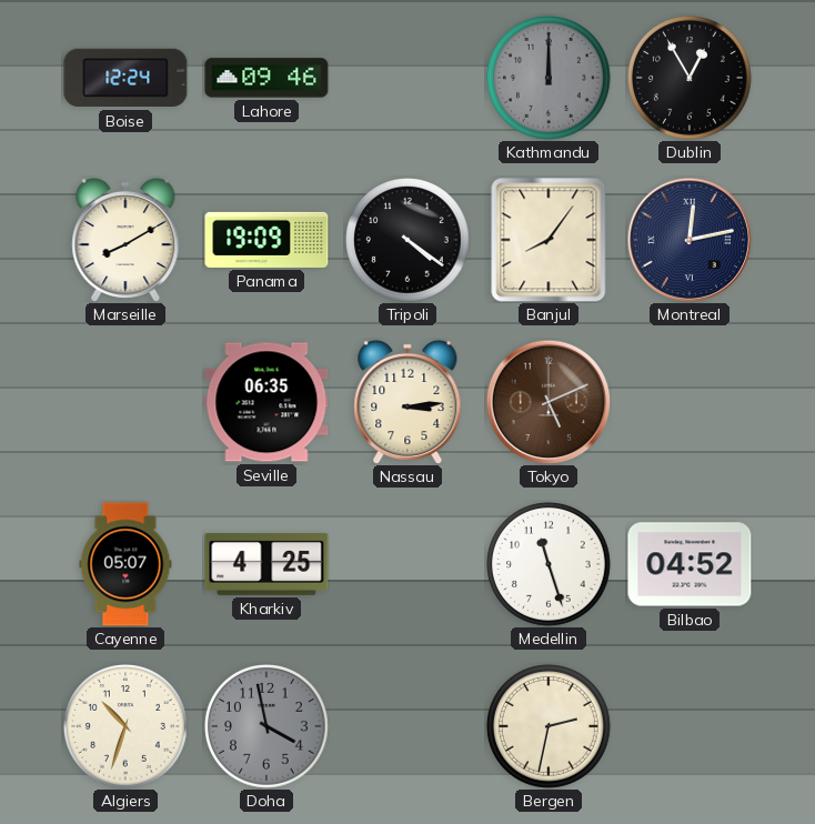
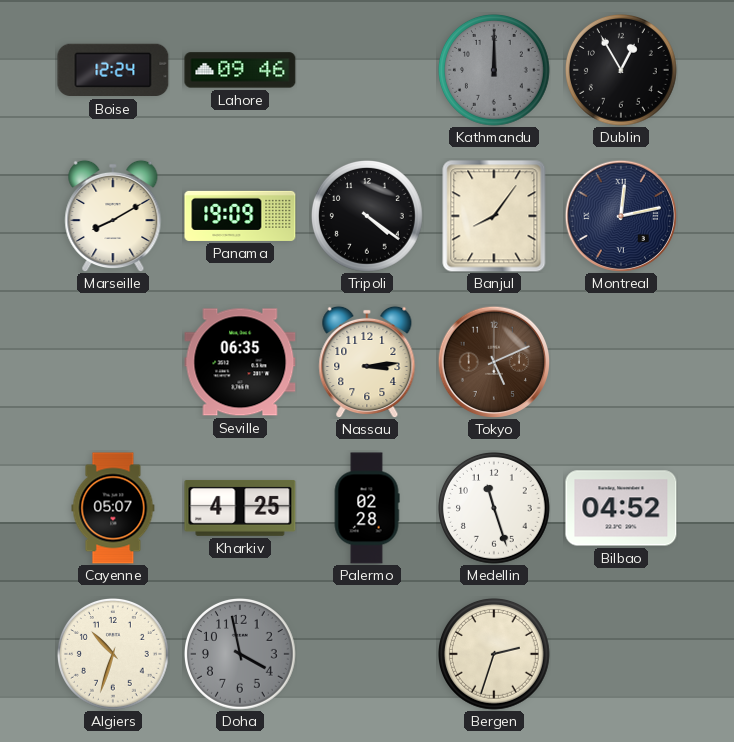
Palermo: none -> 02:28
Bergen: 2:32 -> 2:33
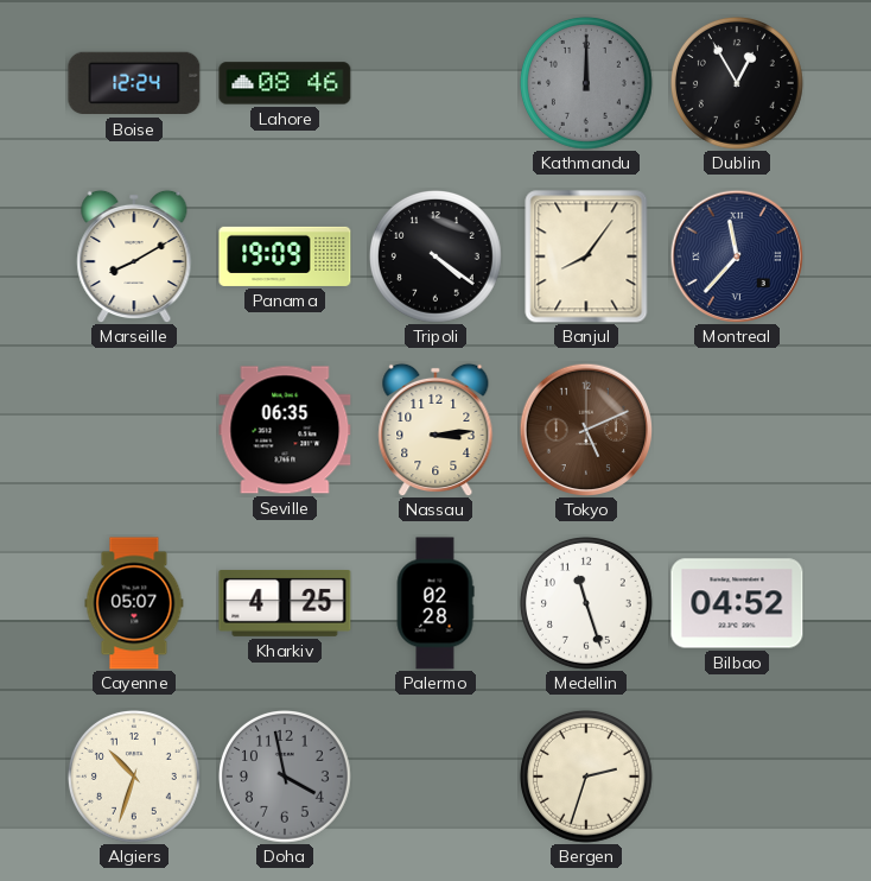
Lahore: 09:46 -> 08:46
Montreal: 12:13 -> 11:37
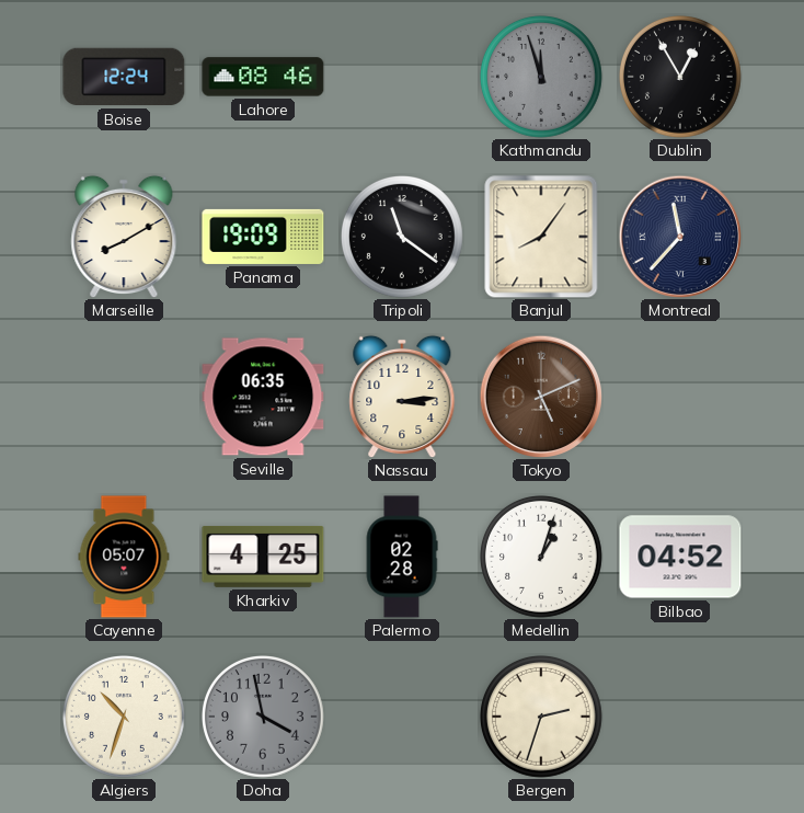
Kathmandu: 12:00 -> 11:57
Tripoli: 4:21 -> 11:21
Medellin: 11:27 -> 1:03
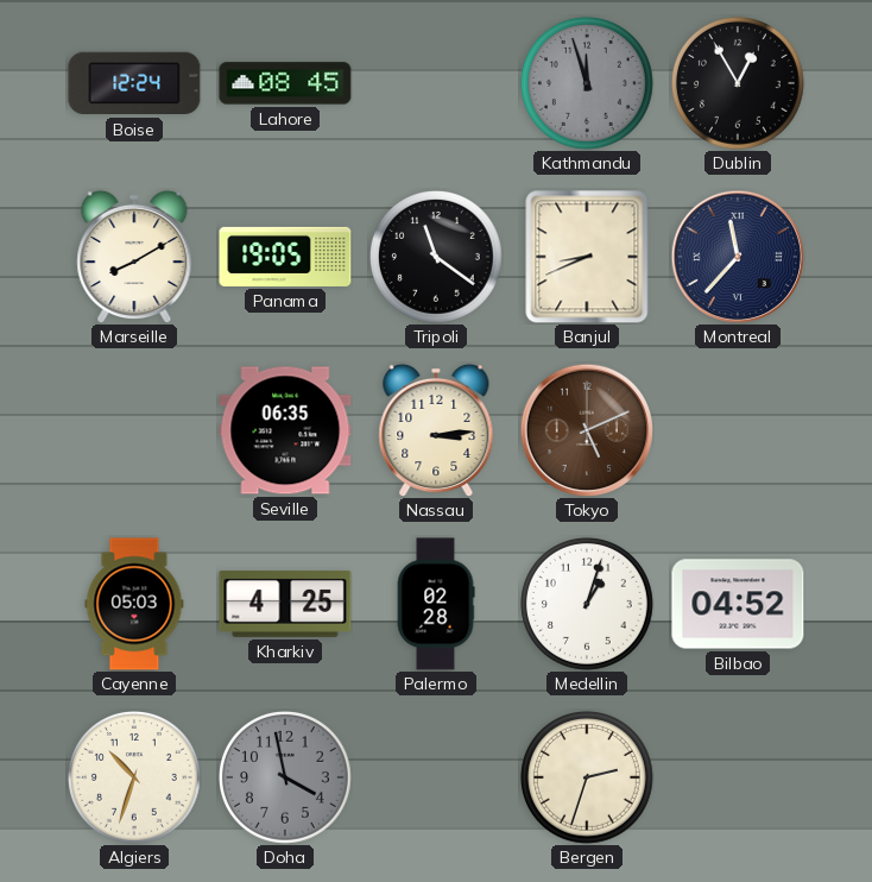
Lahore: 08:46 -> 08:45
Panama: 19:09 -> 19:05
Banjul: 8:06 -> 8:41
Cayenne: 05:07 -> 05:03
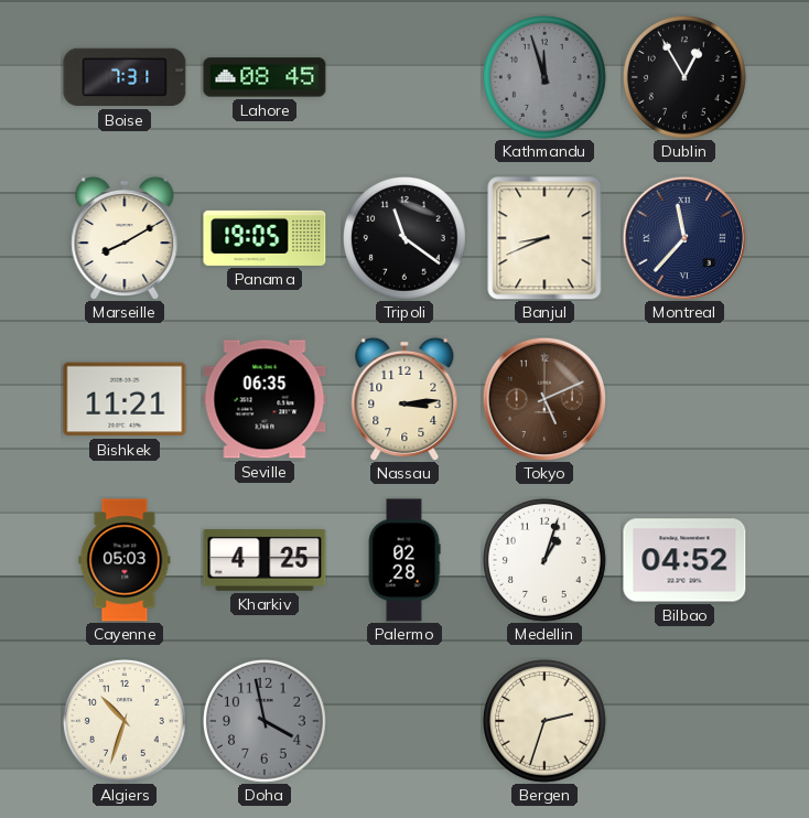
Boise: 12:24 -> 7:31
Bishkek: none -> 11:21
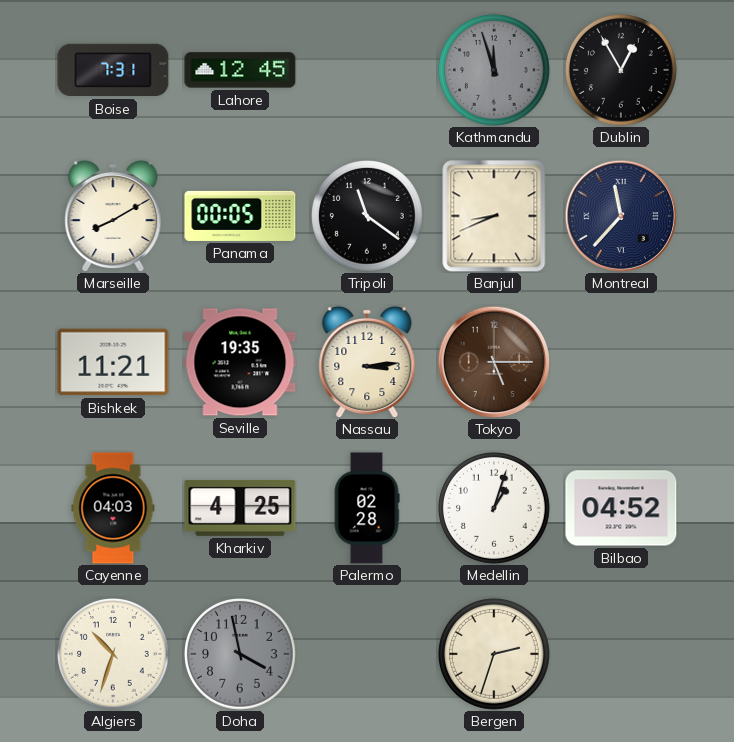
Lahore: 08:45 -> 12:45
Panama: 19:05 -> 00:05
Seville: 06:35 -> 19:35
Tokyo: 5:11 -> 5:15
Cayenne: 05:03 -> 04:03
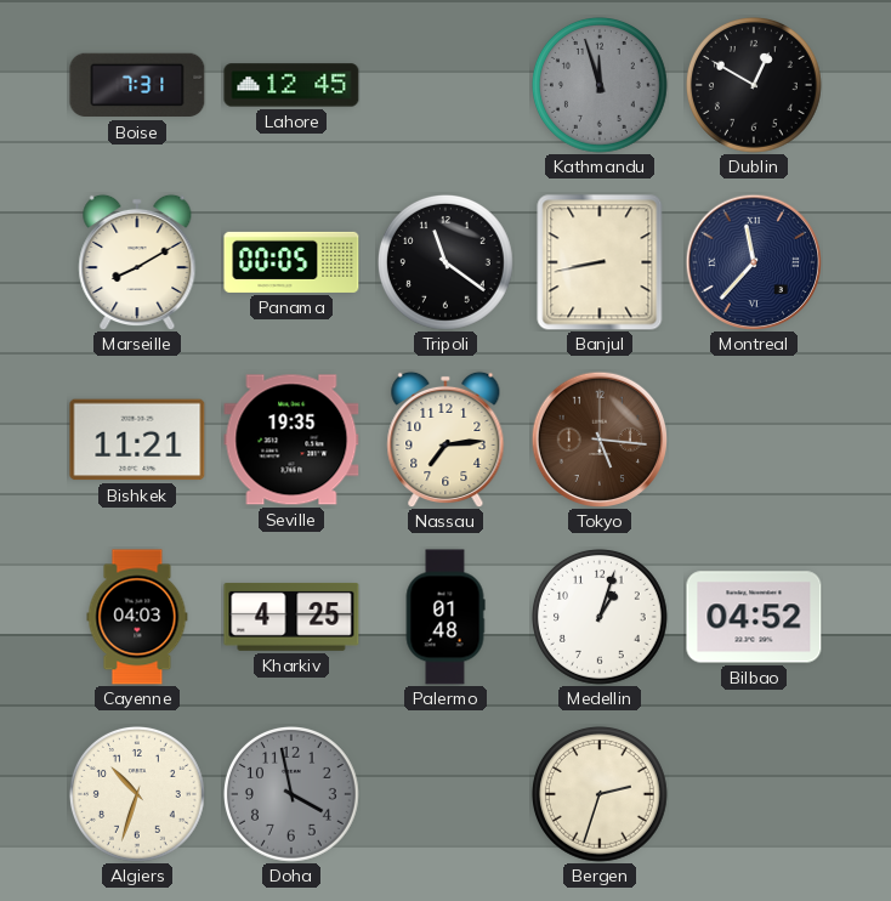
Dublin: 12:55 -> 12:50
Banjul: 8:41 -> 8:43
Nassau: 3:14 -> 7:14
Tokyo: 5:15 -> 5:16
Palermo: 02:28 -> 01:48
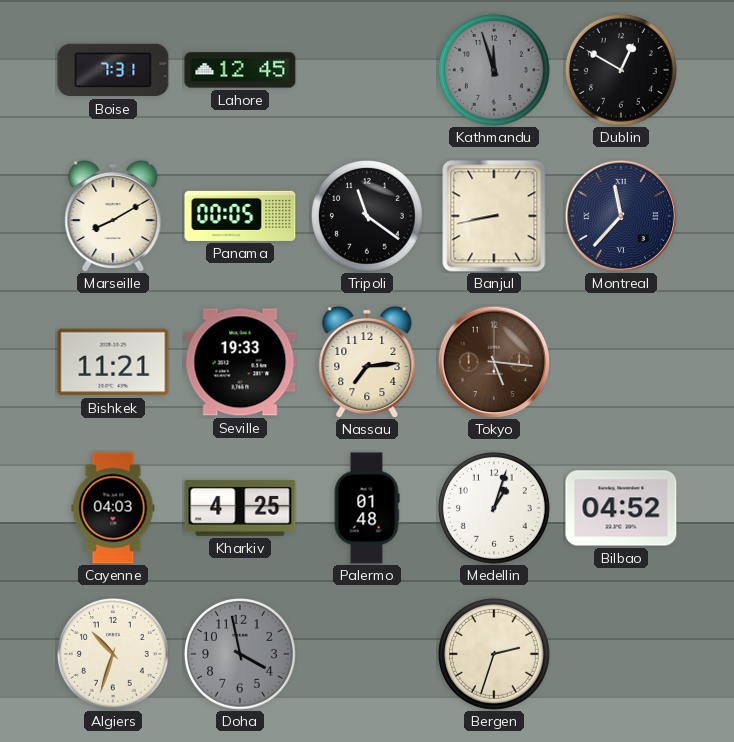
Seville: 19:35 -> 19:33
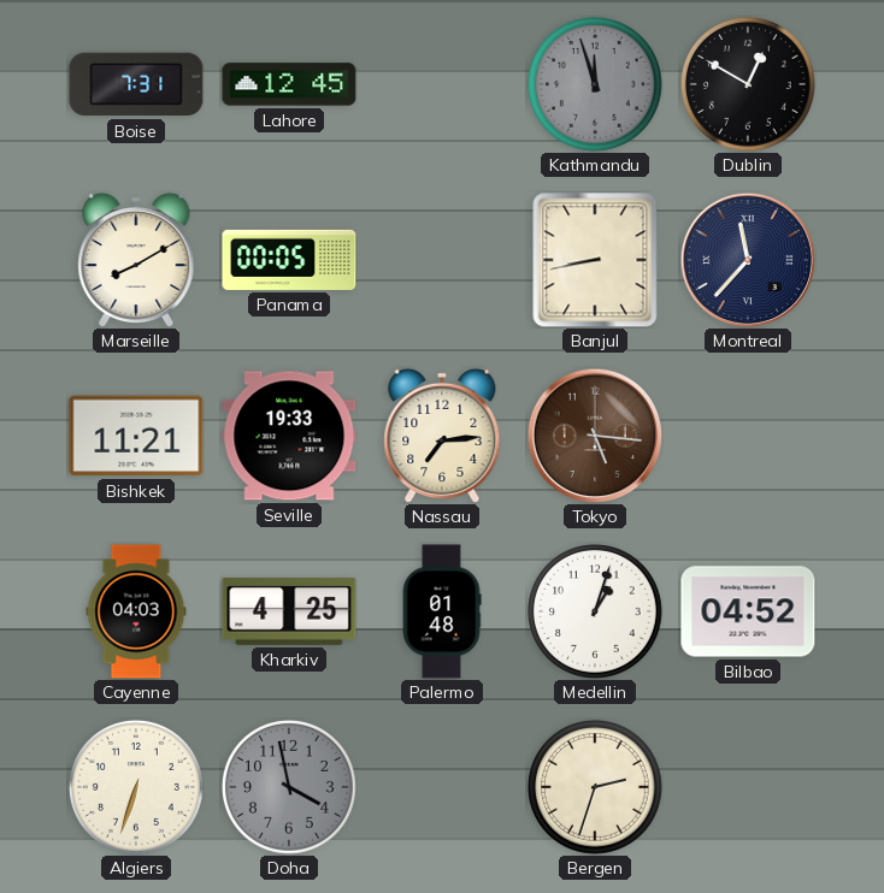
Tripoli: 11:21 -> none
Algiers: 10:33 -> 6:33
